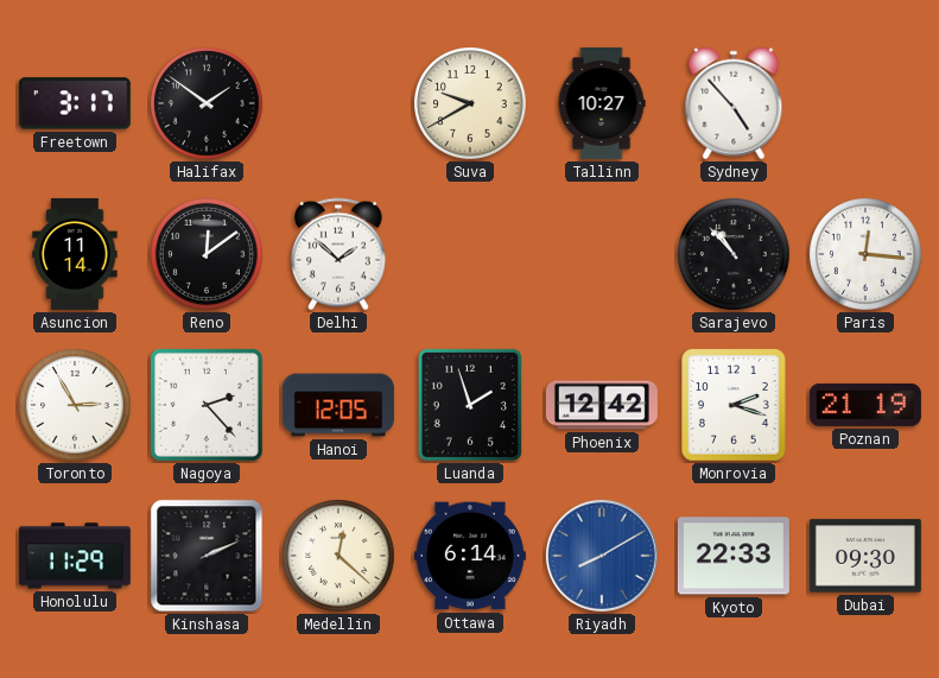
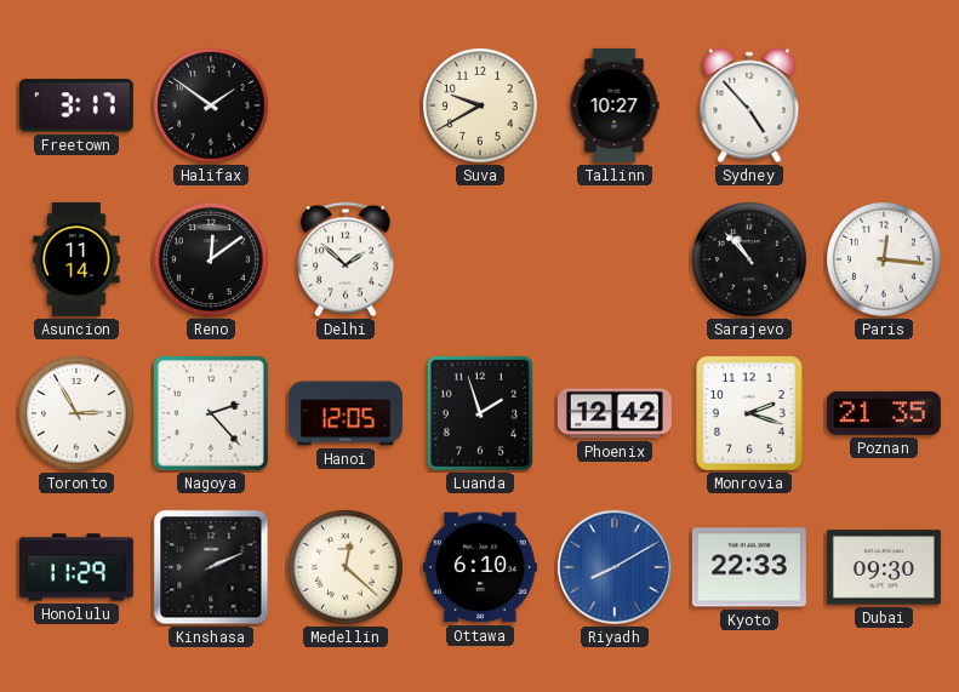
Poznan: 21:19 -> 21:35
Ottawa: 6:14 -> 6:10
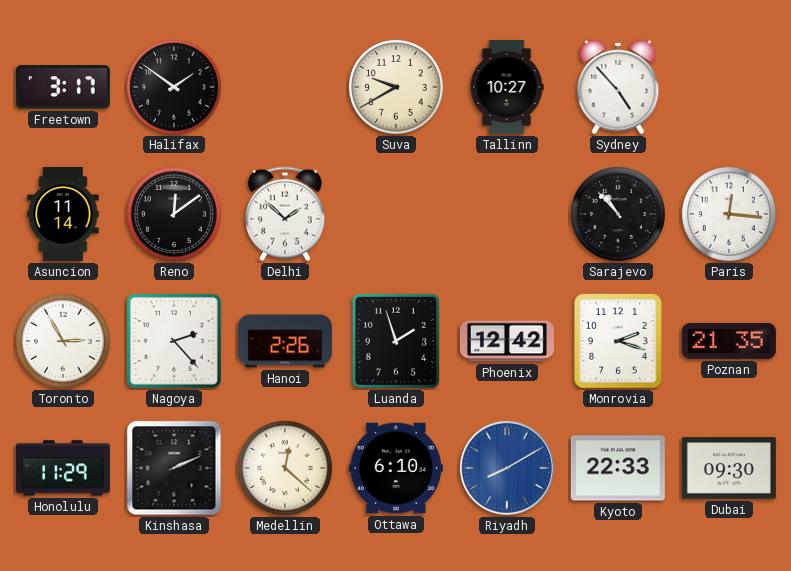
Hanoi: 12:05 -> 2:26
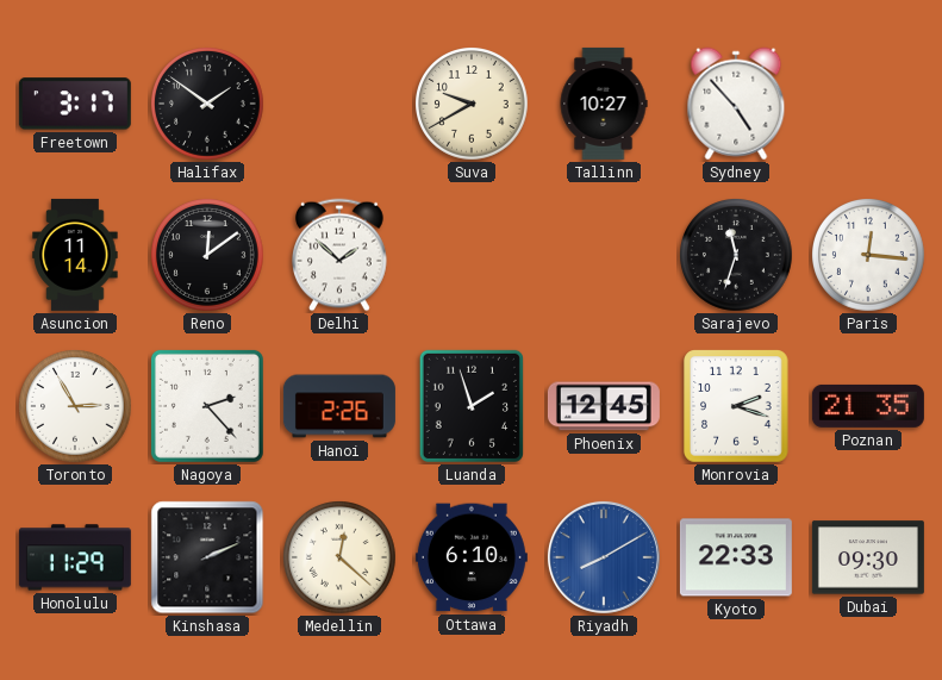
Sarajevo: 10:53 -> 11:33
Phoenix: 12:42 -> 12:45
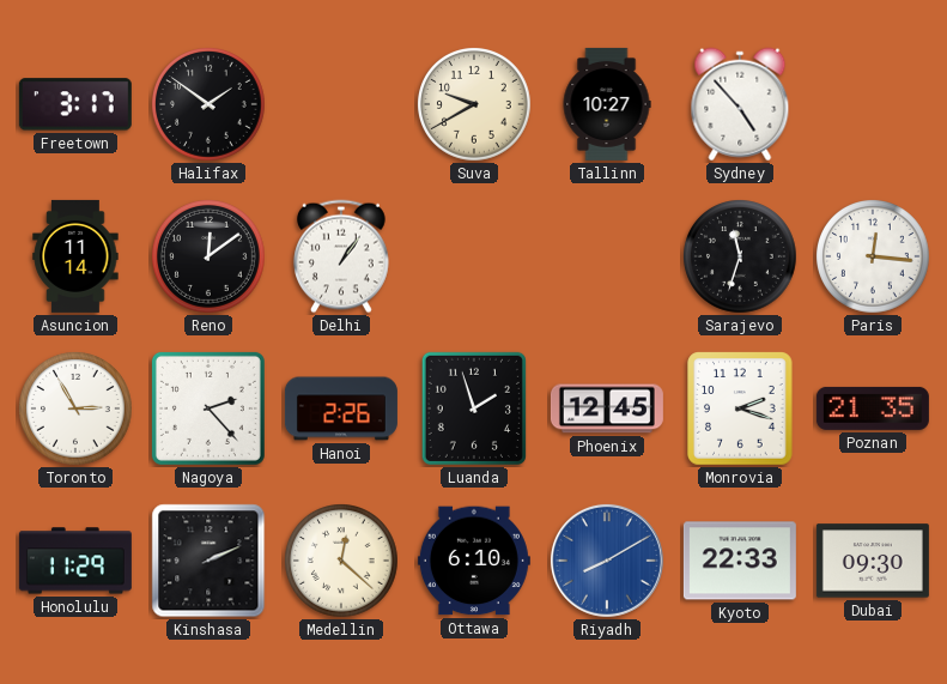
Delhi: 1:52 -> 1:06
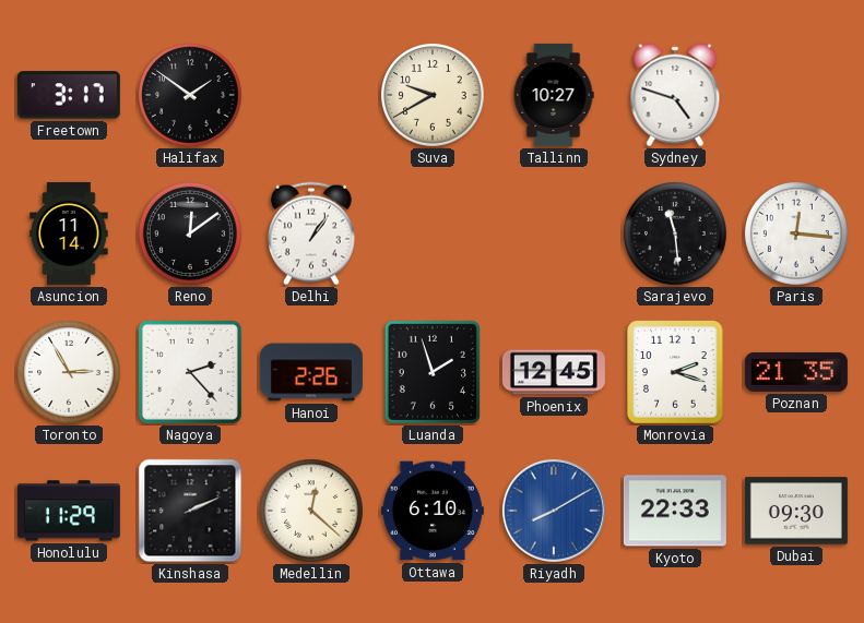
Sydney: 4:53 -> 4:48
Sarajevo: 11:33 -> 11:29
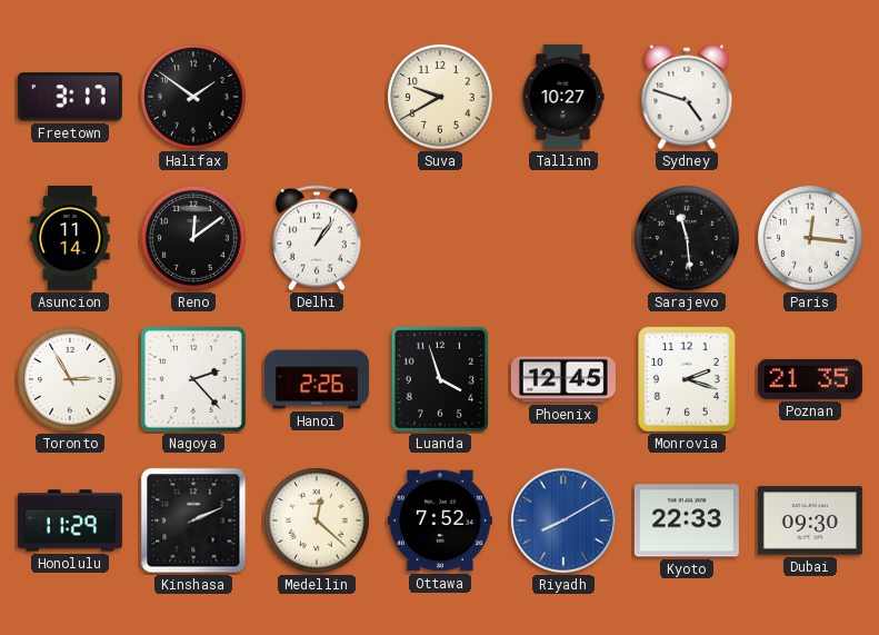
Luanda: 1:57 -> 3:57
Ottawa: 6:10 -> 7:52
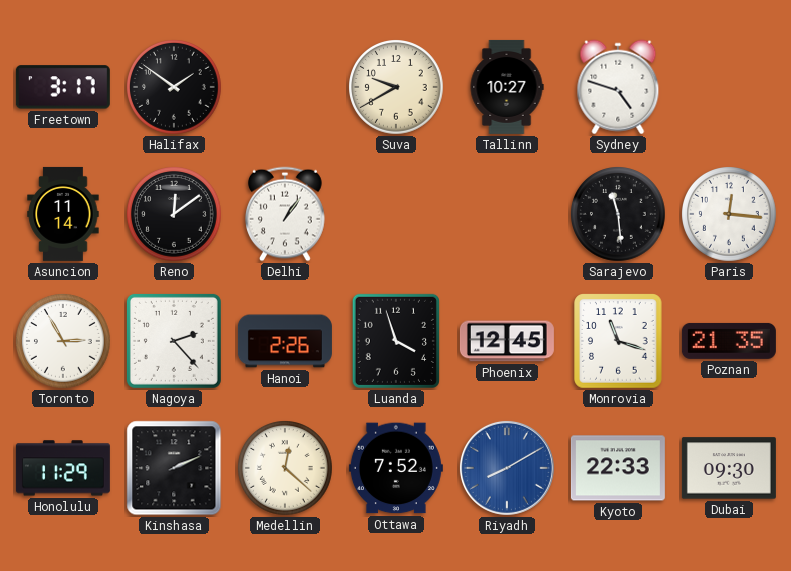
Monrovia: 2:18 -> 11:18
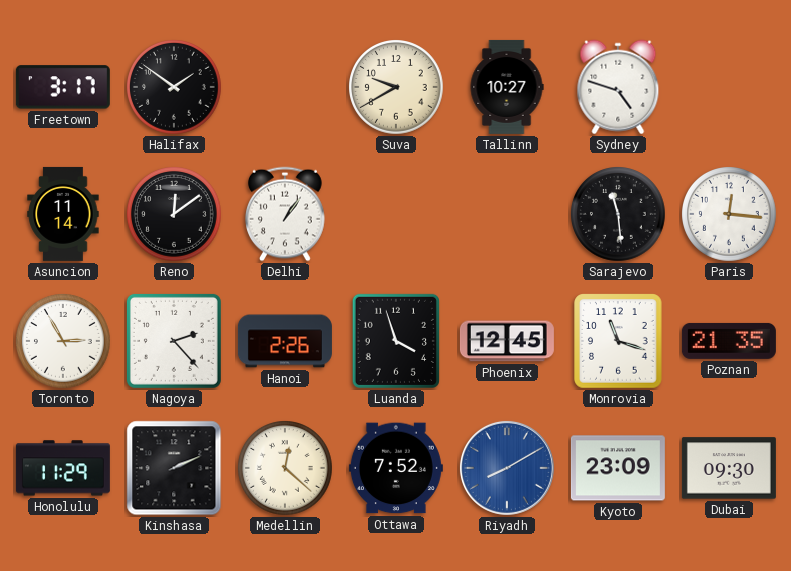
Kyoto: 22:33 -> 23:09
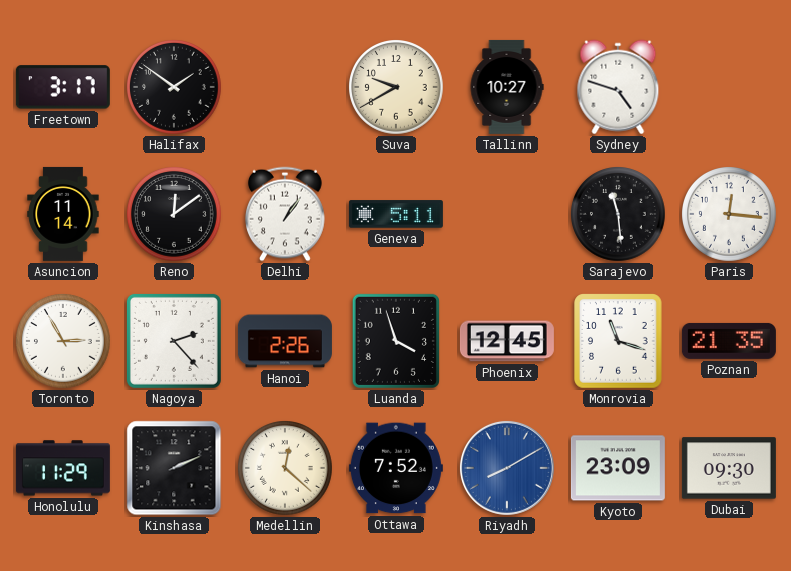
Geneva: none -> 5:11
